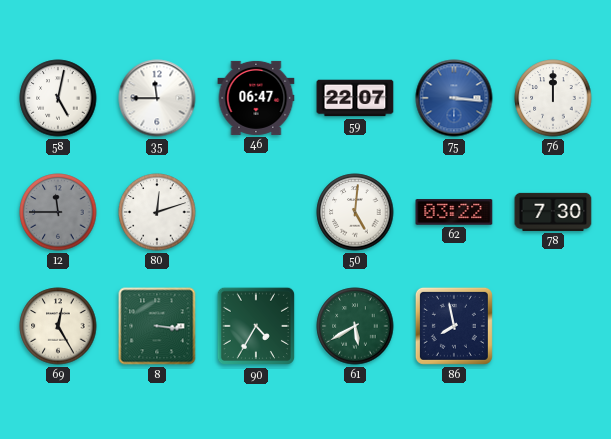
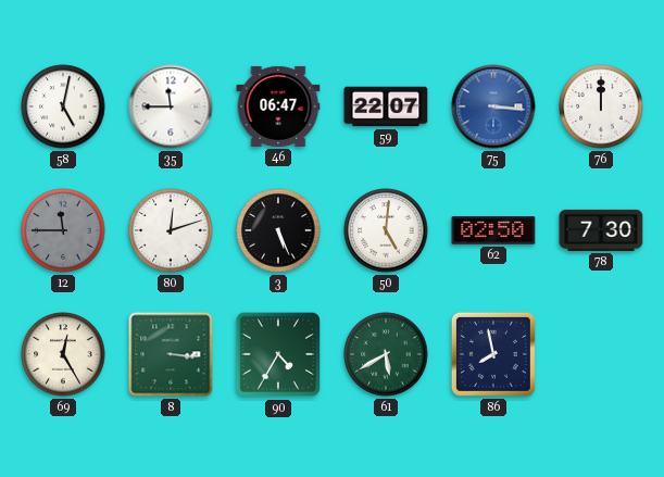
3: none -> 5:26
62: 03:22 -> 02:50
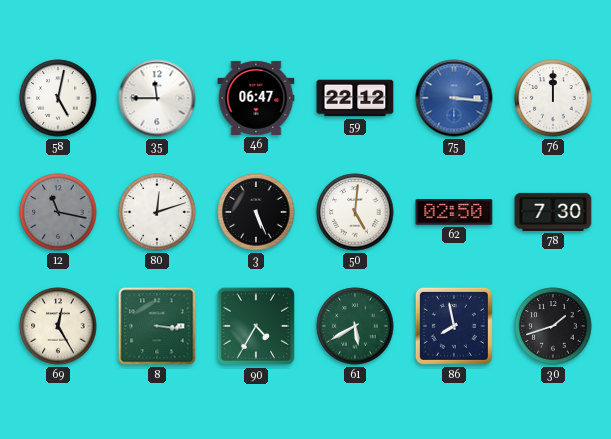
59: 22:07 -> 22:12
12: 11:45 -> 11:17
30: none -> 1:42
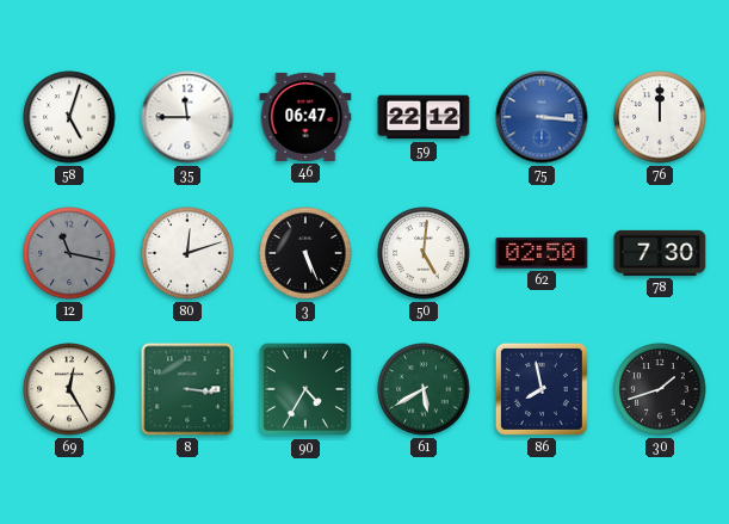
58: 5:02 -> 5:03
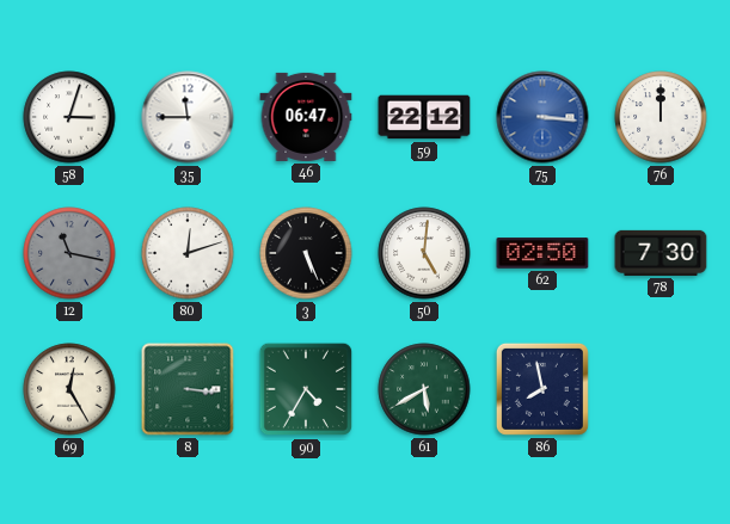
58: 5:03 -> 3:03
30: 1:42 -> none
